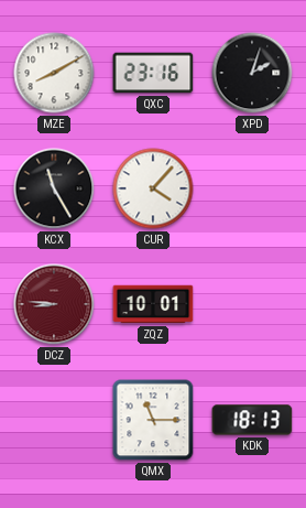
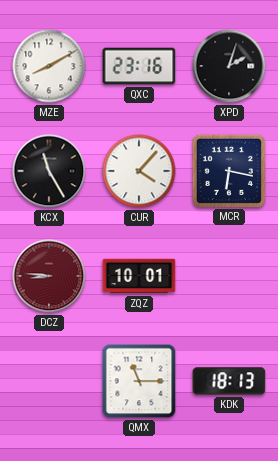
MCR: none -> 6:17
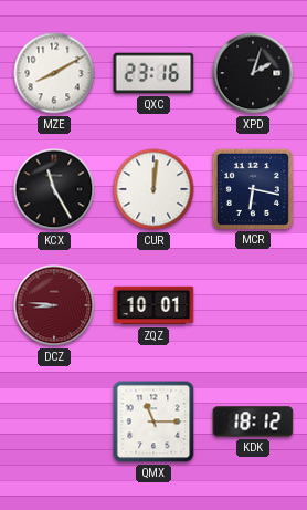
CUR: 4:07 -> 12:01
KDK: 18:13 -> 18:12
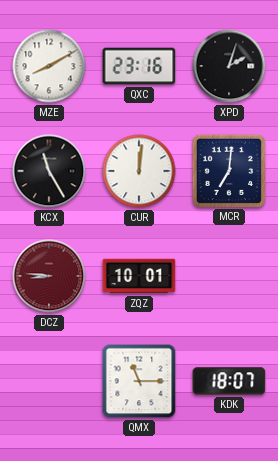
MCR: 6:17 -> 7:01
KDK: 18:12 -> 18:07
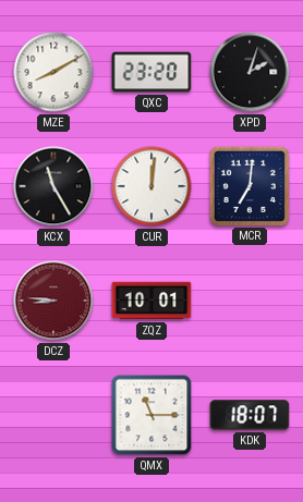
QXC: 23:16 -> 23:20
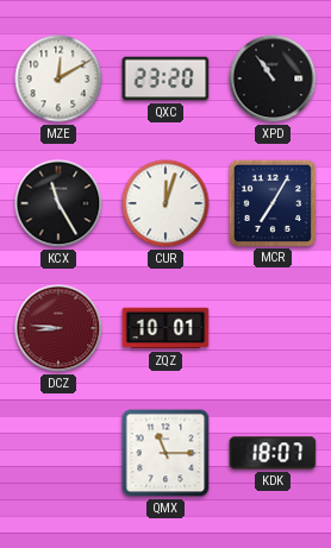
MZE: 8:10 -> 12:10
XPD: 2:03 -> 10:54
CUR: 12:01 -> 12:03
MCR: 7:01 -> 7:05
